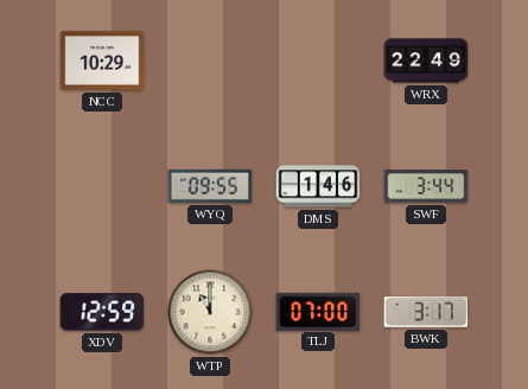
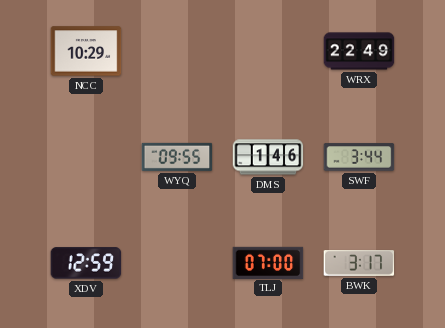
WTP: 11:00 -> none
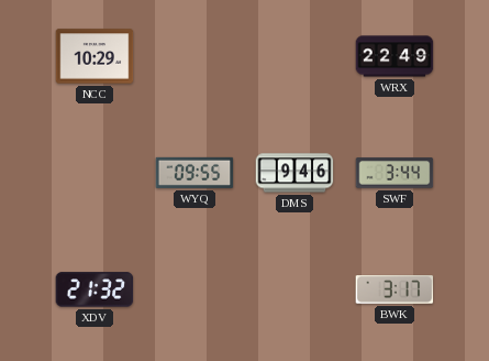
DMS: 1:46 -> 9:46
XDV: 12:59 -> 21:32
TLJ: 07:00 -> none
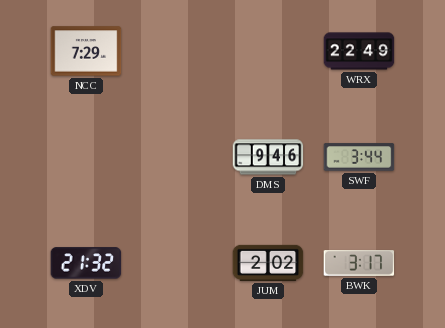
NCC: 10:29 -> 7:29
WYQ: 09:55 -> none
JUM: none -> 2:02
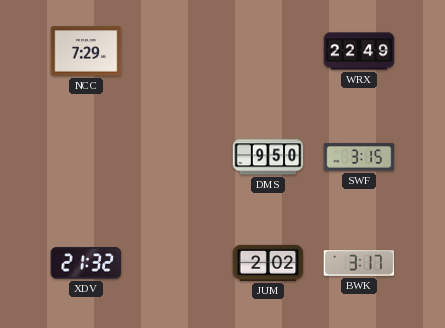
DMS: 9:46 -> 9:50
SWF: 3:44 -> 3:15
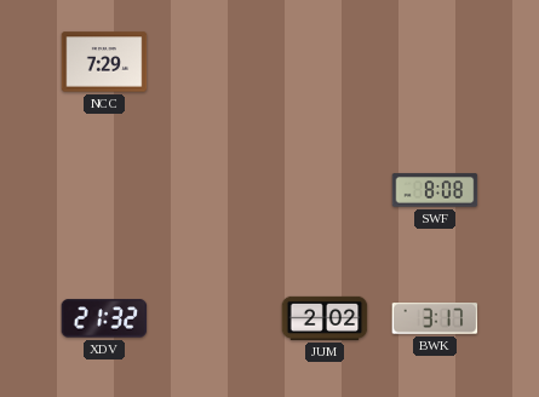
WRX: 22:49 -> none
DMS: 9:50 -> none
SWF: 3:15 -> 8:08
